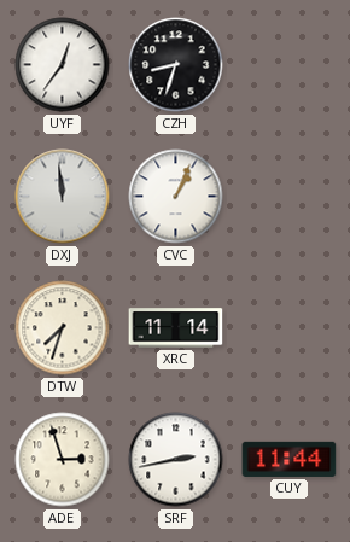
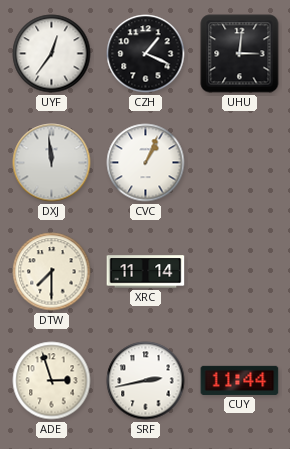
CZH: 8:33 -> 1:19
UHU: none -> 3:01
DTW: 7:33 -> 7:30
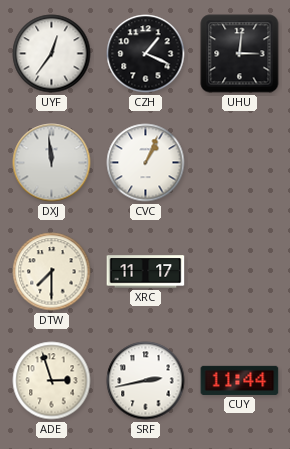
XRC: 11:14 -> 11:17
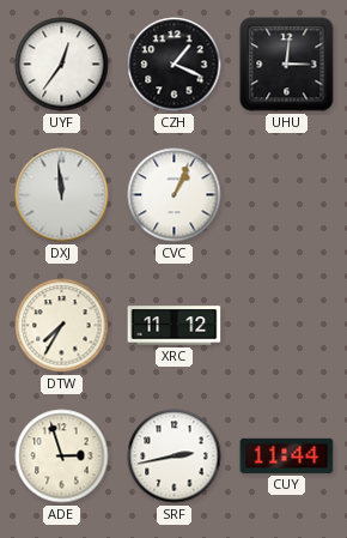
DTW: 7:30 -> 7:35
XRC: 11:17 -> 11:12
